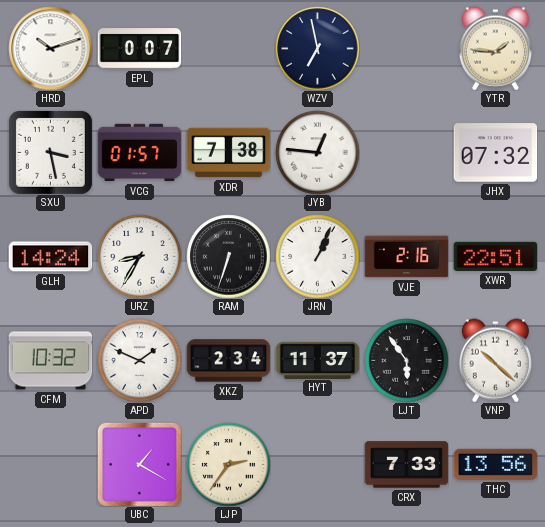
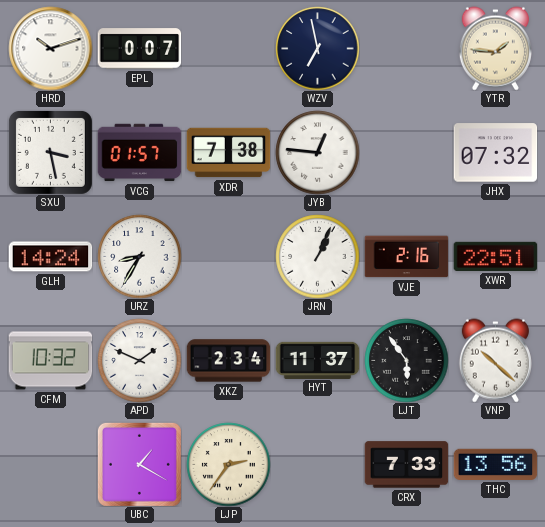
RAM: 6:33 -> none
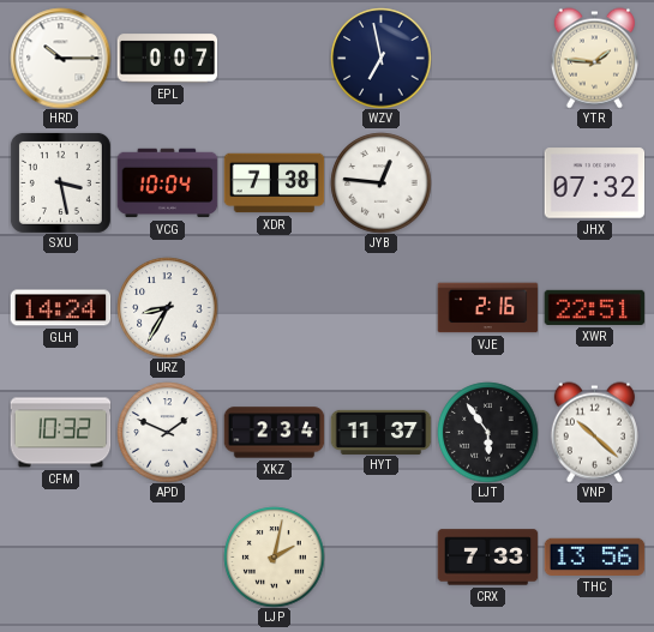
HRD: 10:12 -> 10:15
VCG: 01:57 -> 10:04
JRN: 1:04 -> none
UBC: 1:20 -> none
LJP: 2:36 -> 2:02
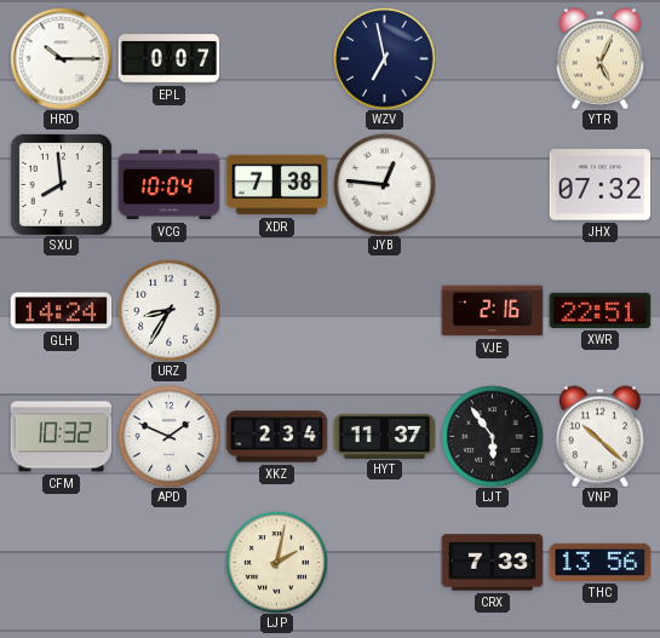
YTR: 1:46 -> 5:04
SXU: 3:28 -> 7:59
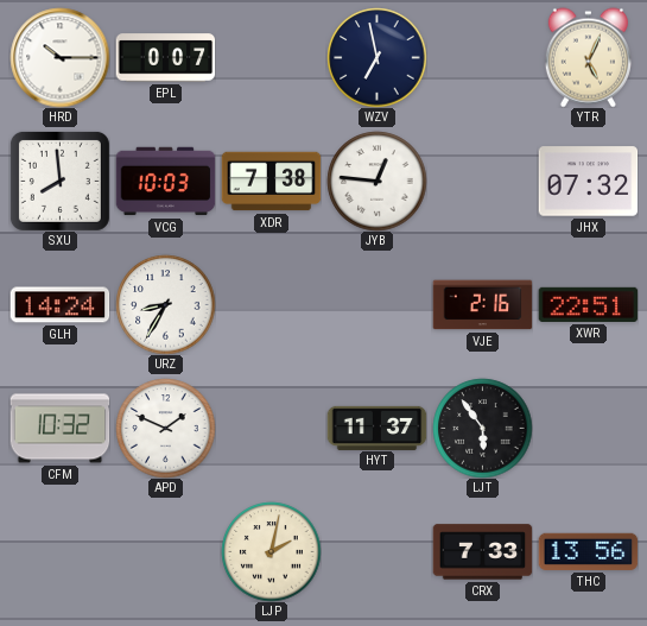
VCG: 10:04 -> 10:03
XKZ: 2:34 -> none
VNP: 10:22 -> none
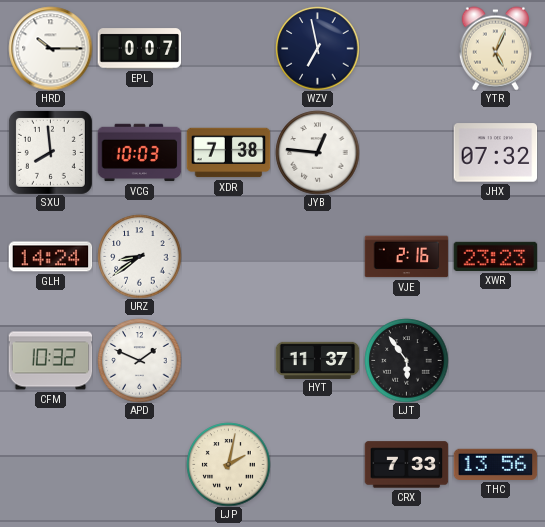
URZ: 8:35 -> 8:39
XWR: 22:51 -> 23:23
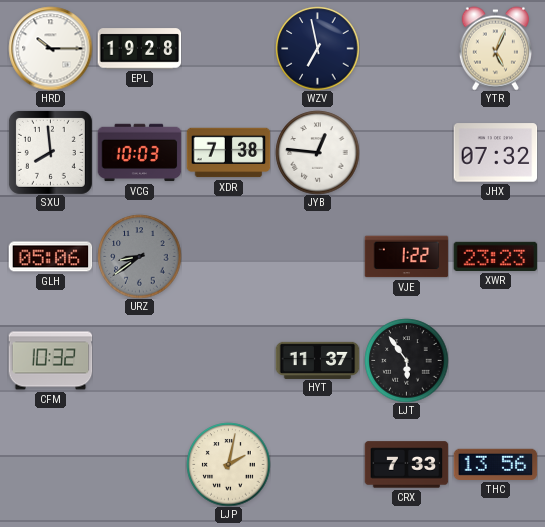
EPL: 0:07 -> 19:28
GLH: 14:24 -> 05:06
URZ dial: white -> grey
VJE: 2:16 -> 1:22
APD: 1:49 -> none
